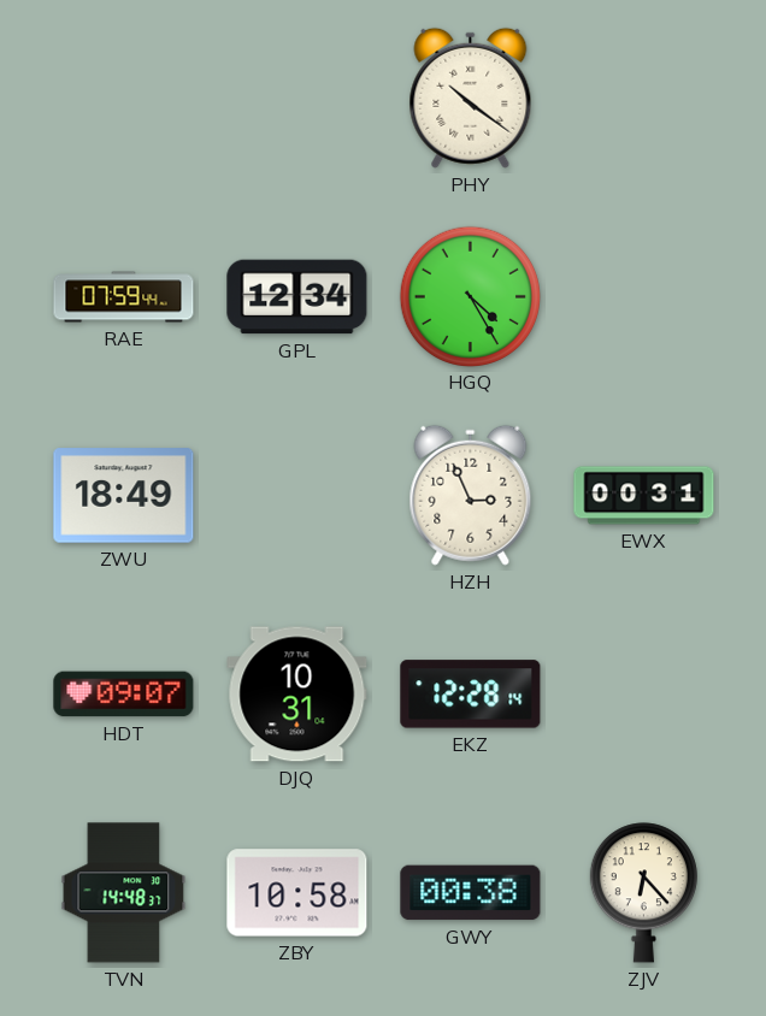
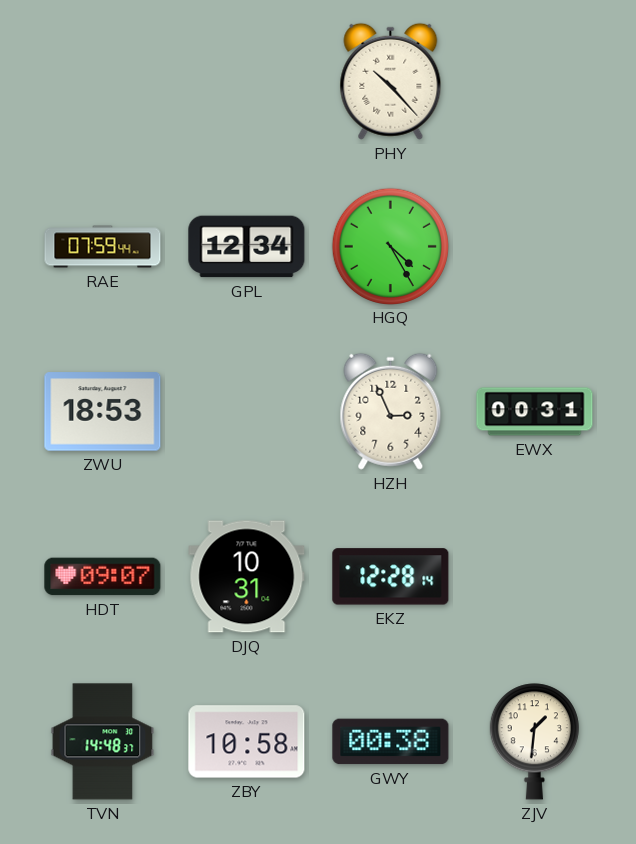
PHY: 10:21 -> 10:23
ZWU: 18:49 -> 18:53
ZJV: 6:23 -> 1:31
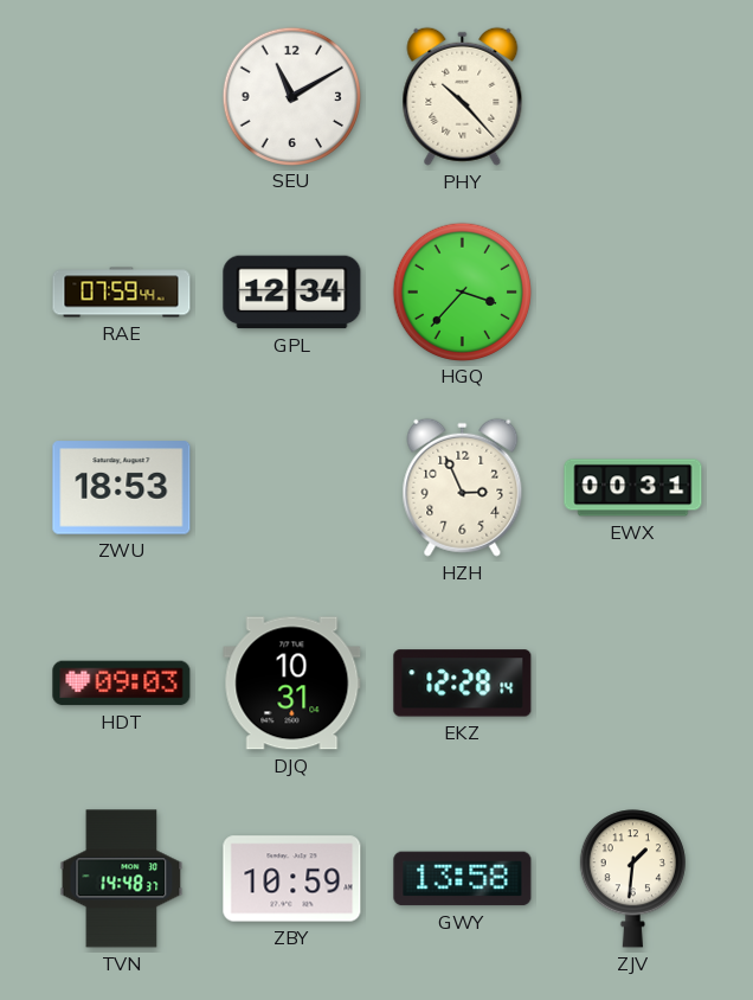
SEU: none -> 11:10
HGQ: 4:25 -> 3:37
HDT: 09:07 -> 09:03
ZBY: 10:58 -> 10:59
GWY: 00:38 -> 13:58
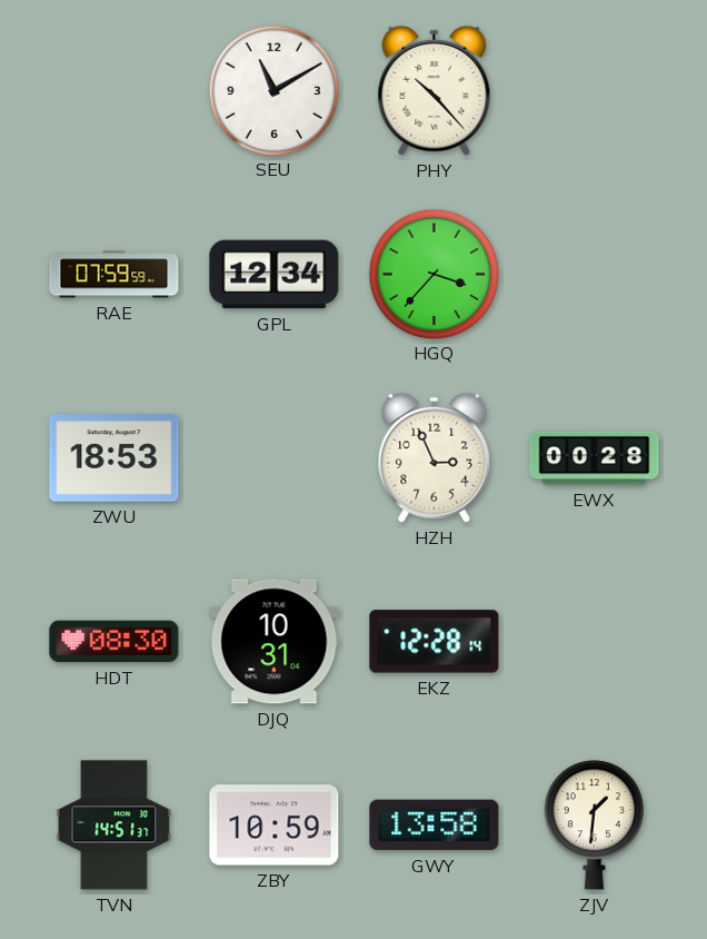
RAE: 07:59:44 -> 07:59:59
EWX: 00:31 -> 00:28
HDT: 09:03 -> 08:30
TVN: 14:48 -> 14:51
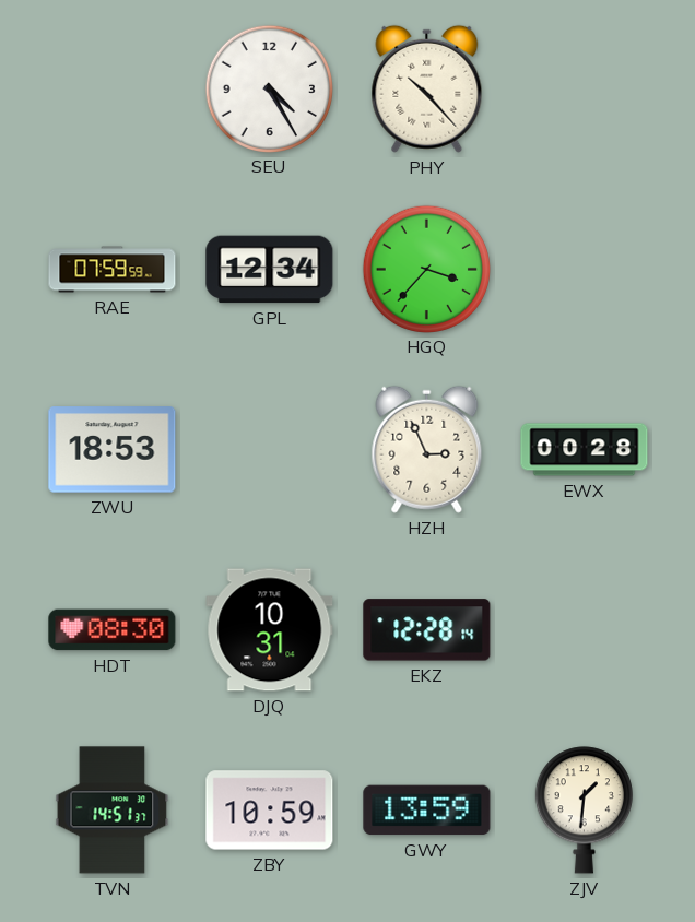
SEU: 11:10 -> 4:25
GWY: 13:58 -> 13:59
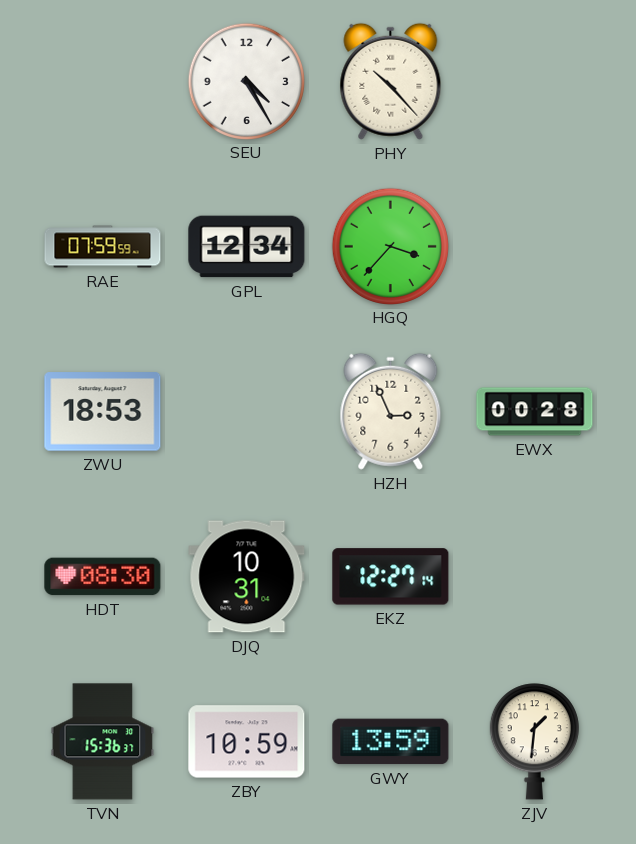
EKZ: 12:28 -> 12:27
TVN: 14:51 -> 15:36
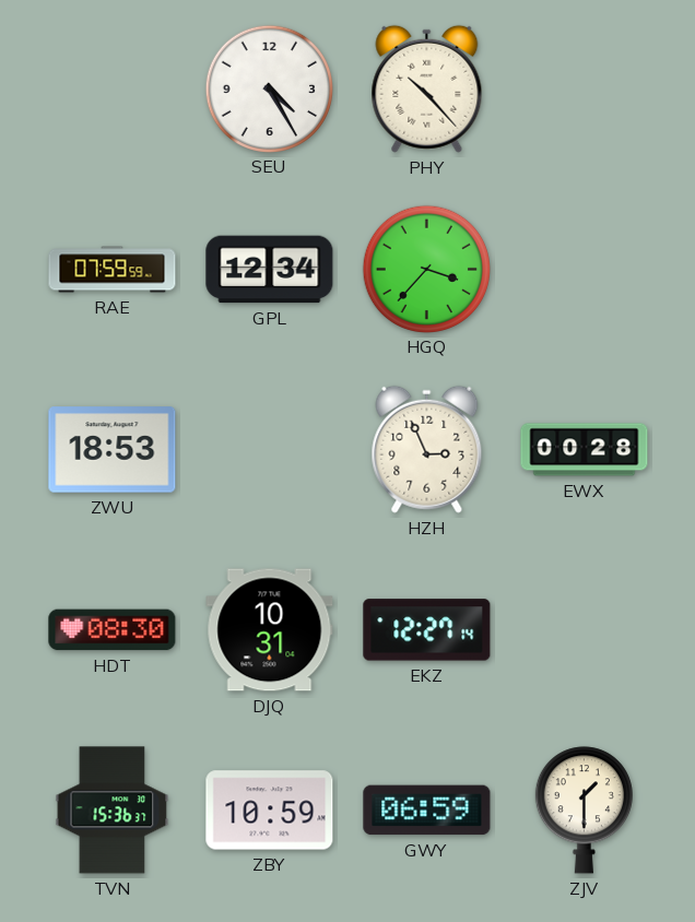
GWY: 13:59 -> 06:59
ZJV: 1:31 -> 1:30
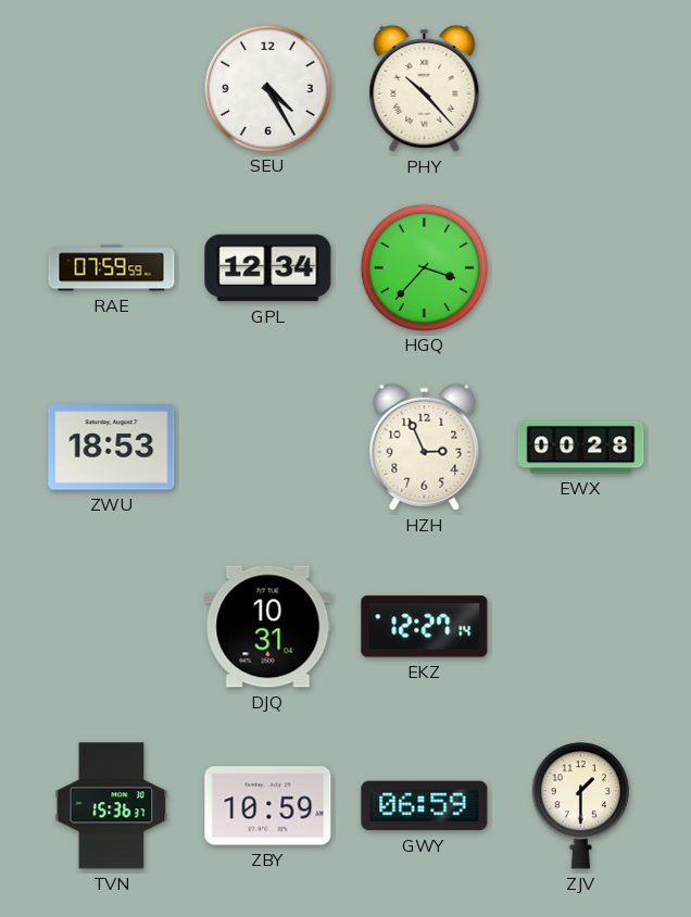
HDT: 08:30 -> none
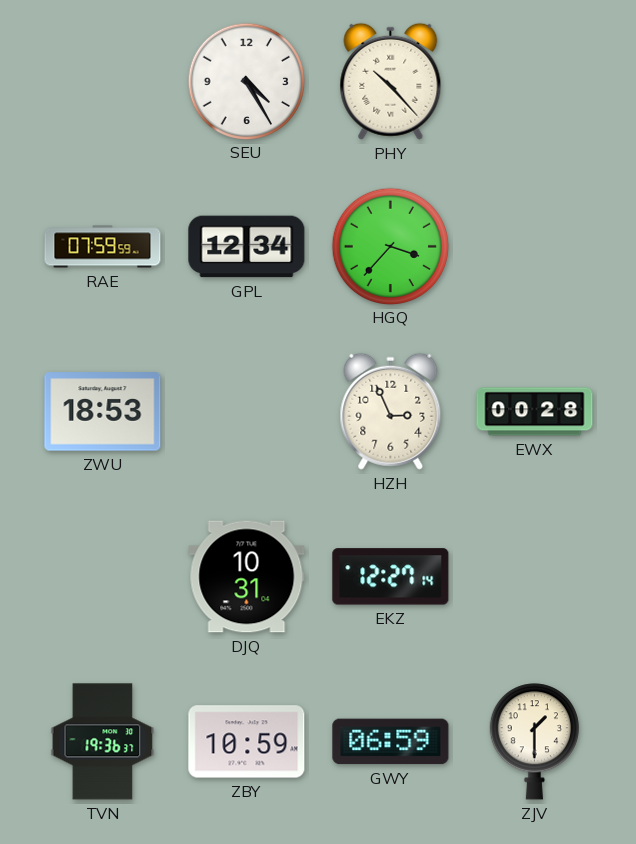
TVN: 15:36 -> 19:36
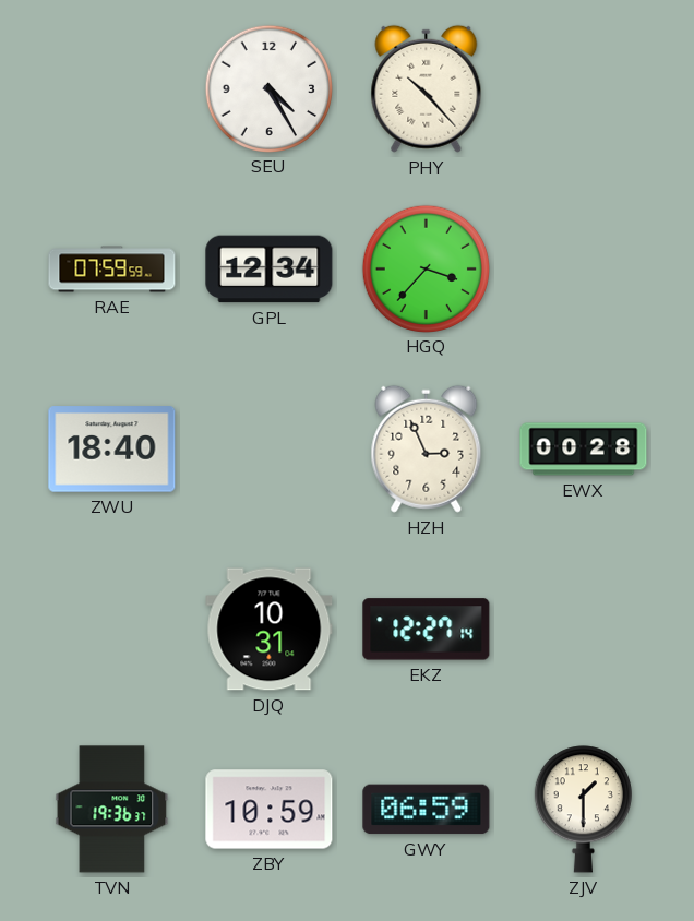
ZWU: 18:53 -> 18:40
